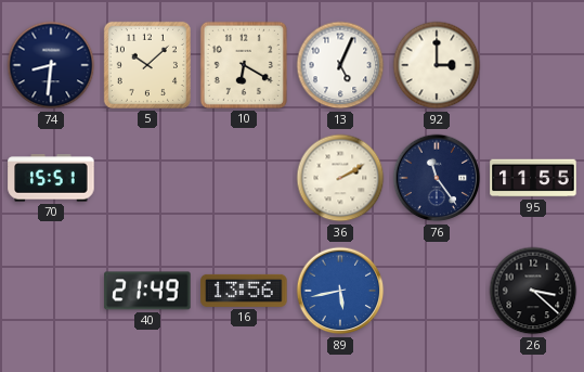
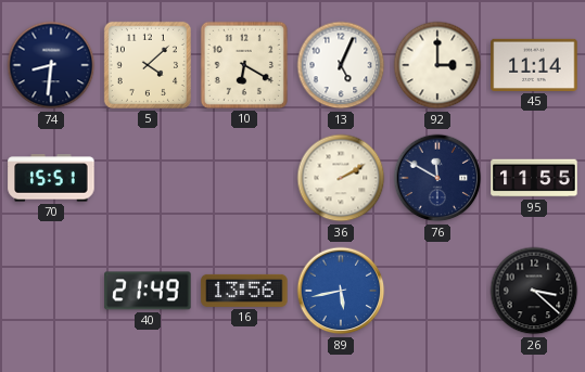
5: 10:08 -> 4:08
45: none -> 11:14
76: 11:24 -> 11:50
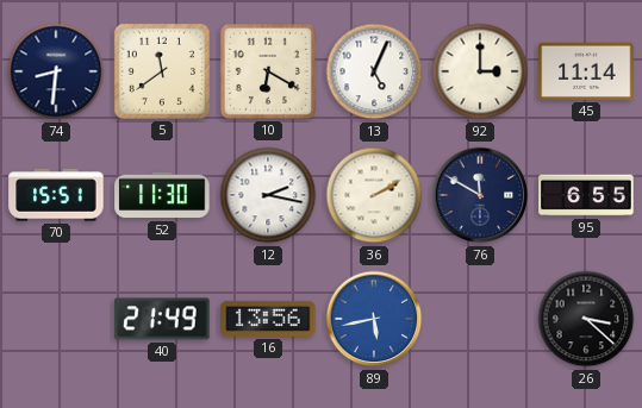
5: 4:08 -> 11:39
52: none -> 11:30
12: none -> 2:17
95: 11:55 -> 6:55
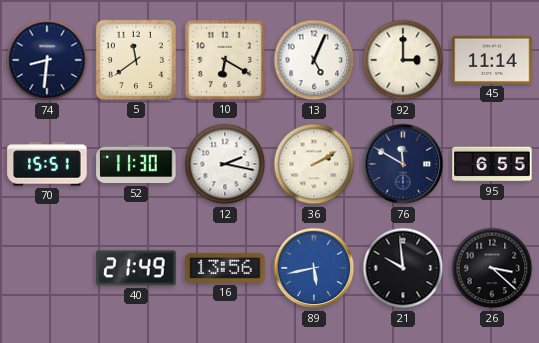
21: none -> 9:59
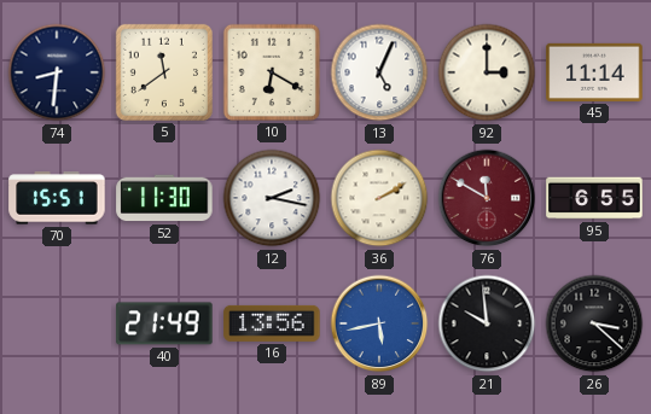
76 dial: navy -> burgundy
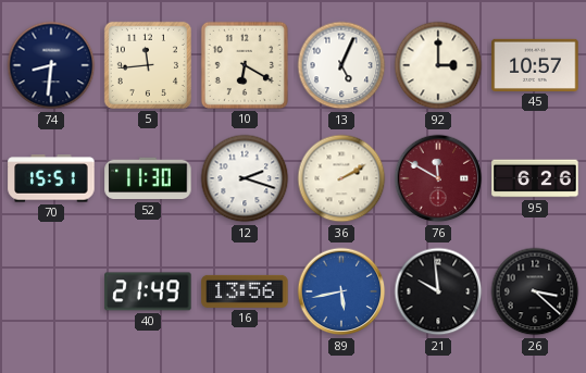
5: 11:39 -> 11:44
45: 11:14 -> 10:57
12: 2:17 -> 2:18
95: 6:55 -> 6:26
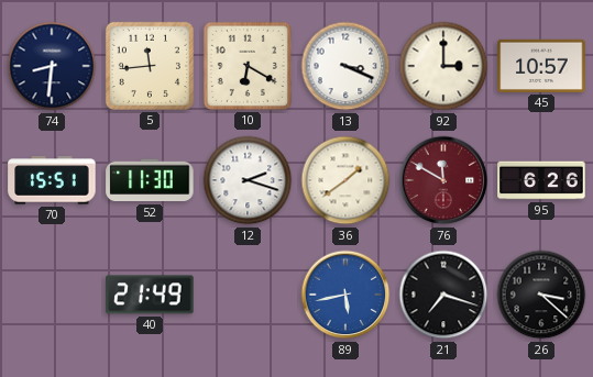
13: 5:04 -> 3:19
36: 2:10 -> 1:39
16: 13:56 -> none
21: 9:59 -> 7:18
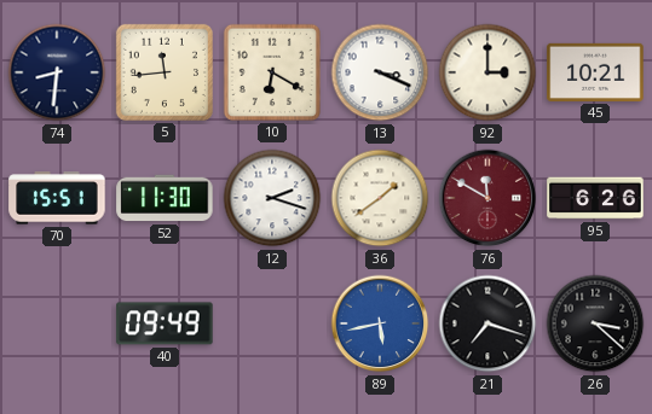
45: 10:57 -> 10:21
40: 21:49 -> 09:49
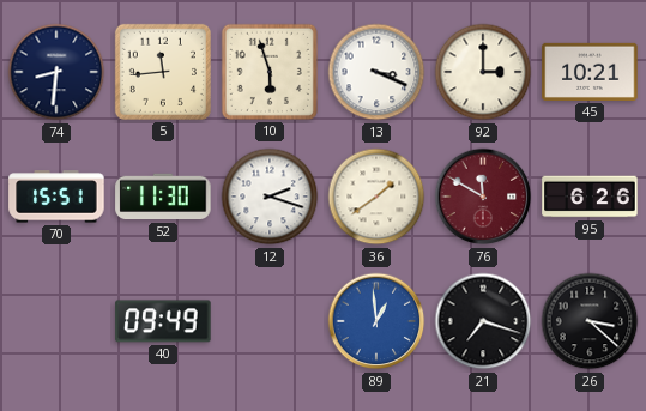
10: 6:20 -> 5:57
89: 5:43 -> 12:59
